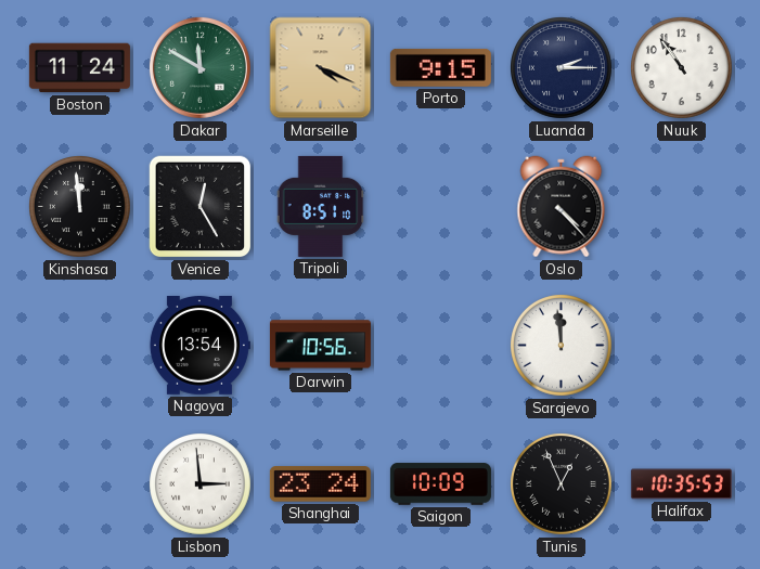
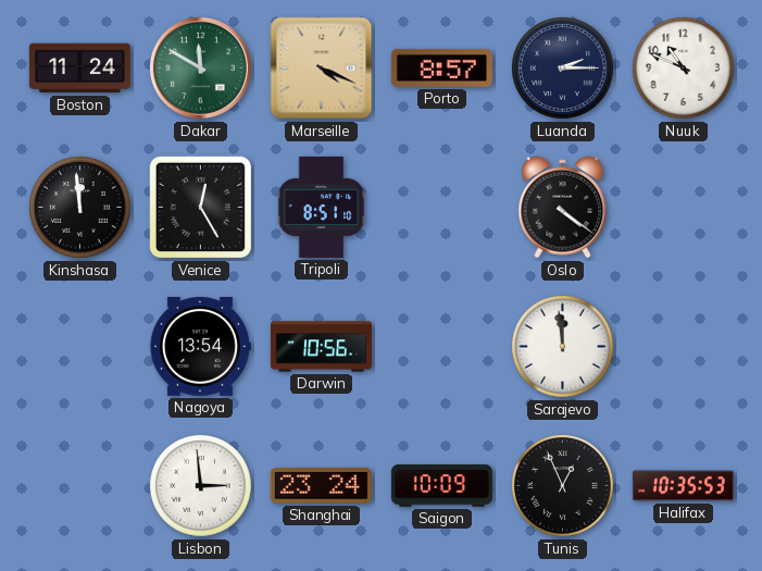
Porto: 9:15 -> 8:57
Nuuk: 10:54 -> 10:49
Oslo: 4:23 -> 4:21
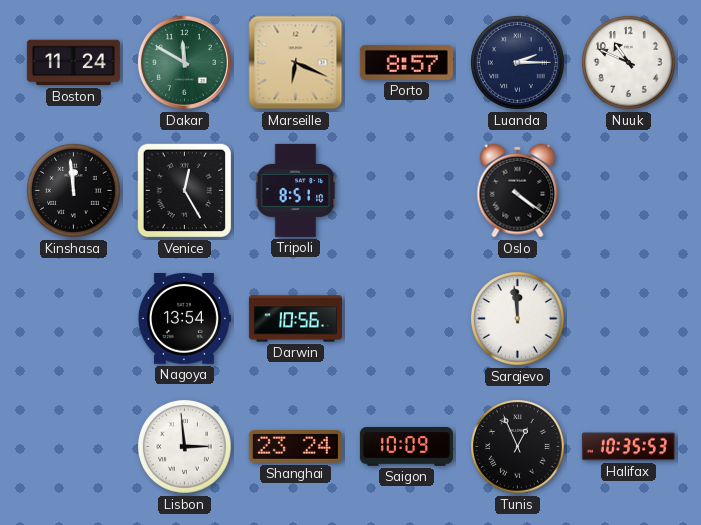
Marseille: 4:19 -> 6:19
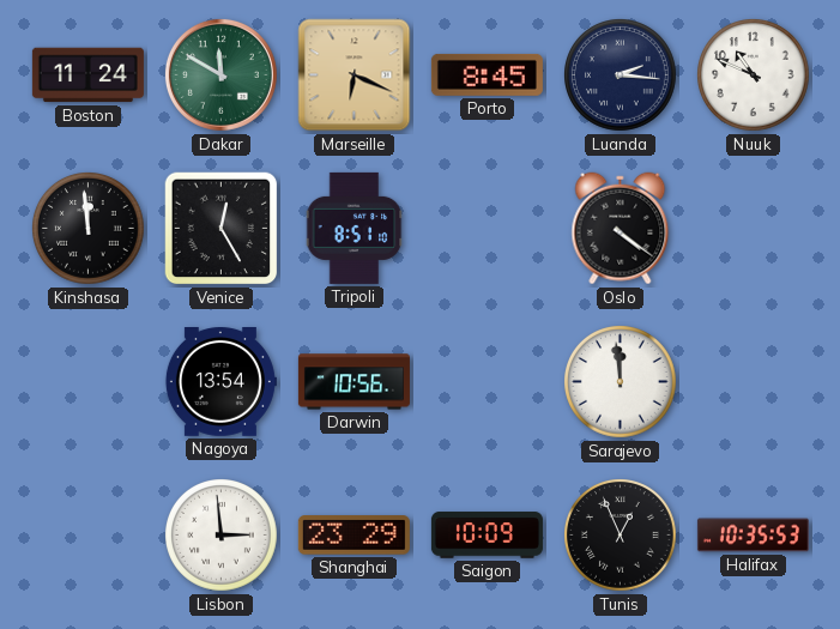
Porto: 8:57 -> 8:45
Luanda: 2:15 -> 2:16
Shanghai: 23:24 -> 23:29
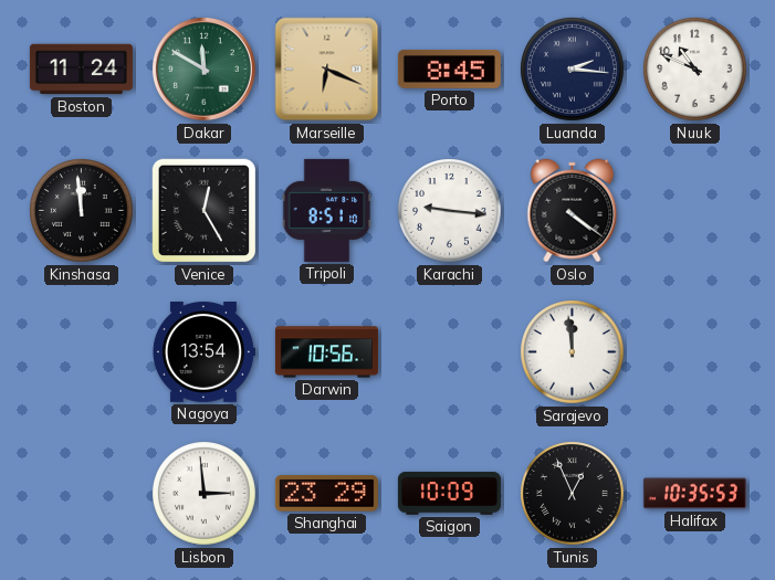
Karachi: none -> 9:16
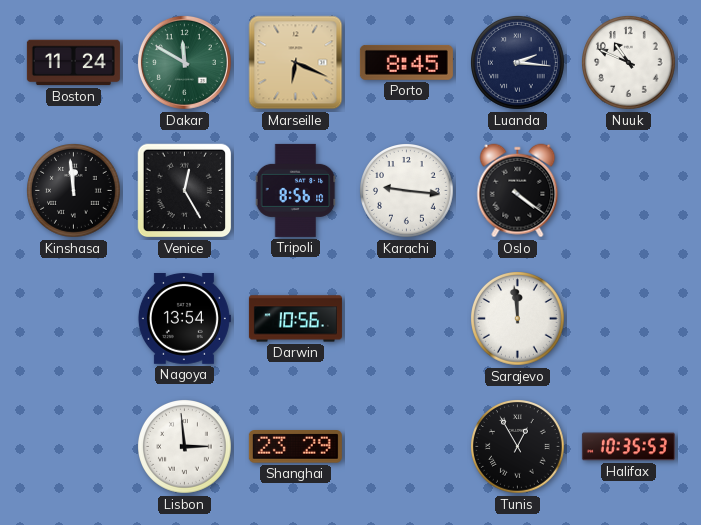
Tripoli: 8:51 -> 8:56
Saigon: 10:09 -> none
Tunis: 12:56 -> 12:55
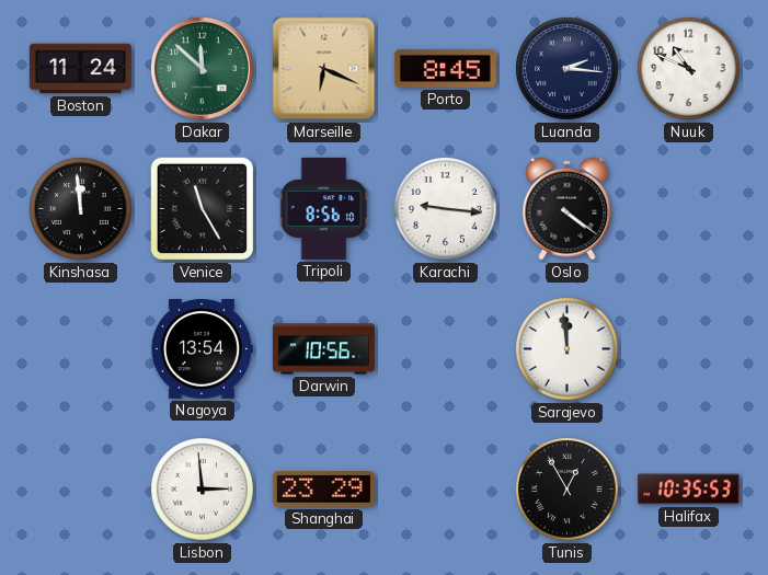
Dakar: 11:50 -> 11:52
Venice: 12:25 -> 11:25
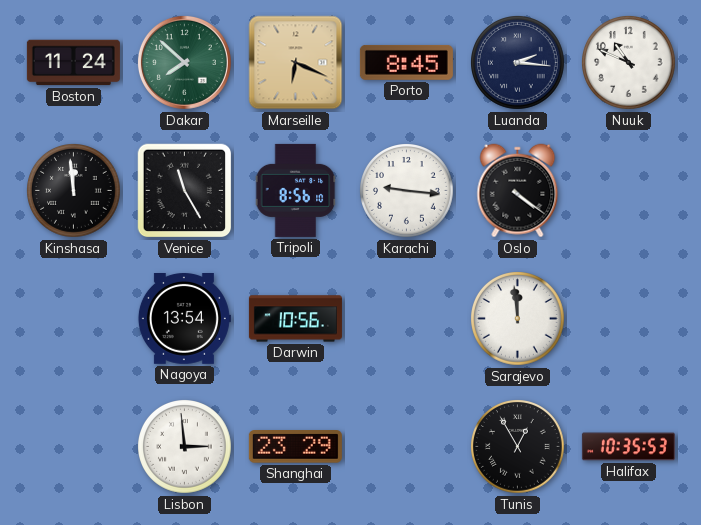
Dakar: 11:52 -> 7:52
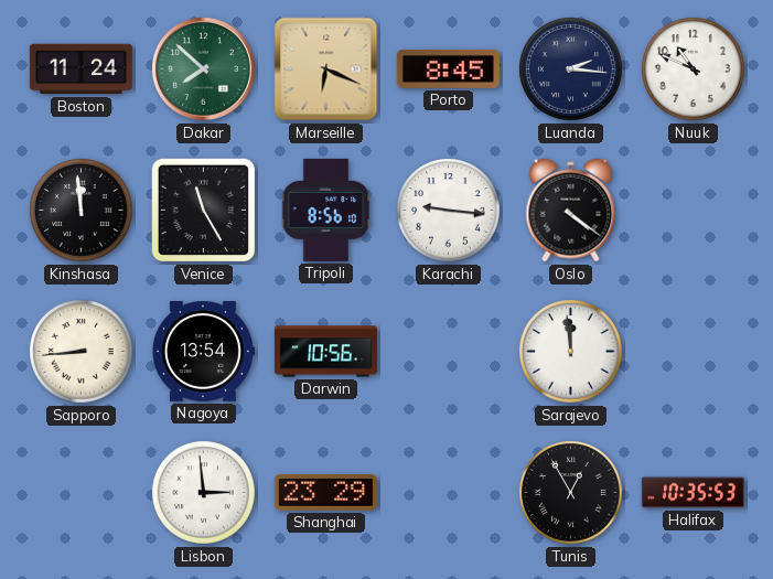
Sapporo: none -> 8:44
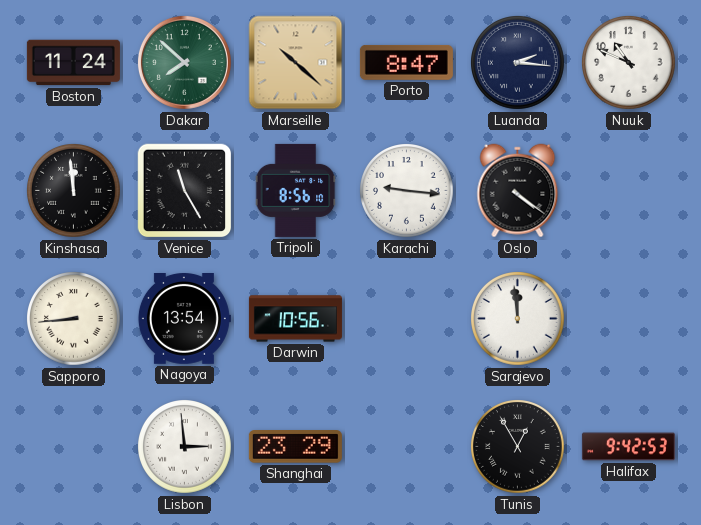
Marseille: 6:19 -> 10:22
Porto: 8:45 -> 8:47
Halifax: 10:35 -> 9:42
